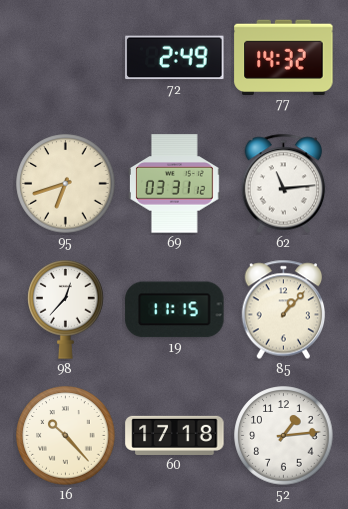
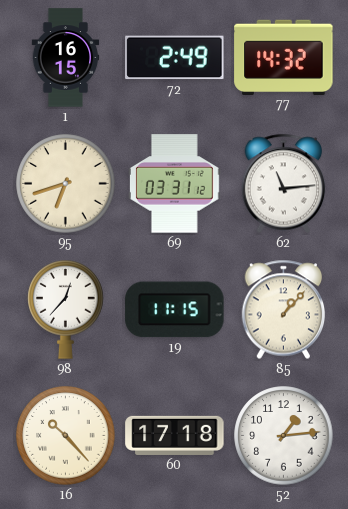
1: none -> 16:15
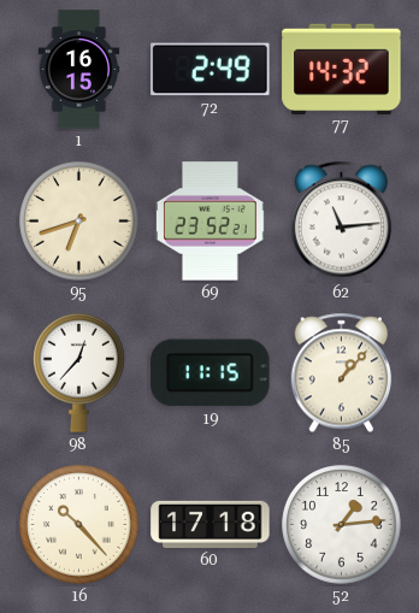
69: 03:31 -> 23:52
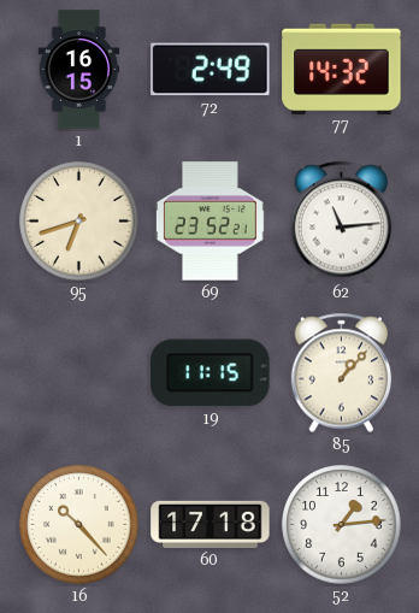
98: 12:37 -> none
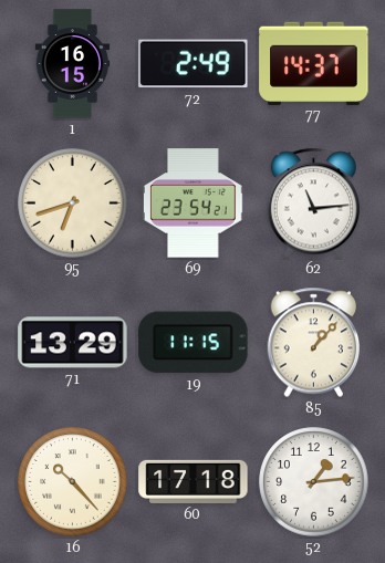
77: 14:32 -> 14:37
69: 23:52 -> 23:54
71: none -> 13:29
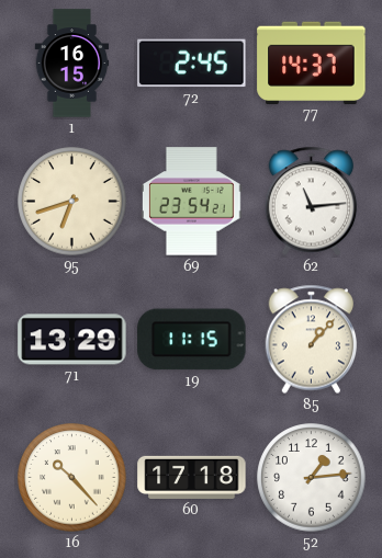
72: 2:49 -> 2:45
